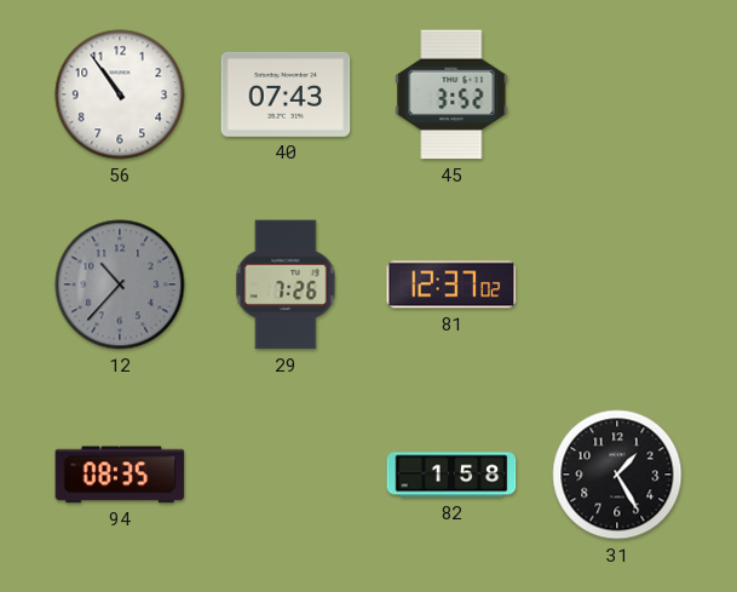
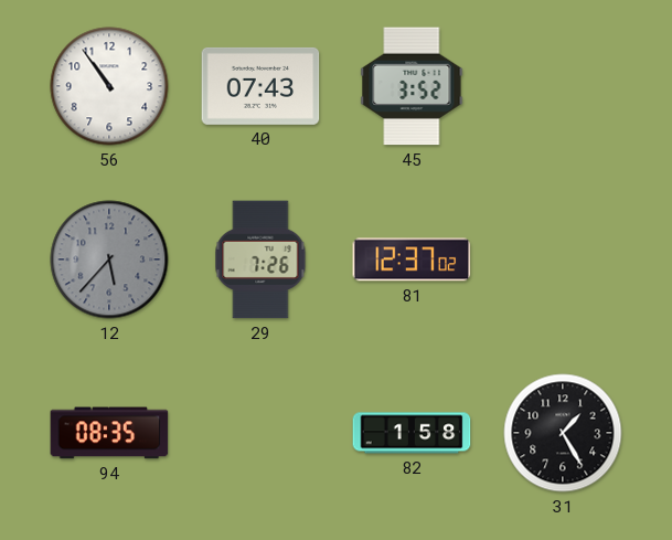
12: 10:37 -> 5:37
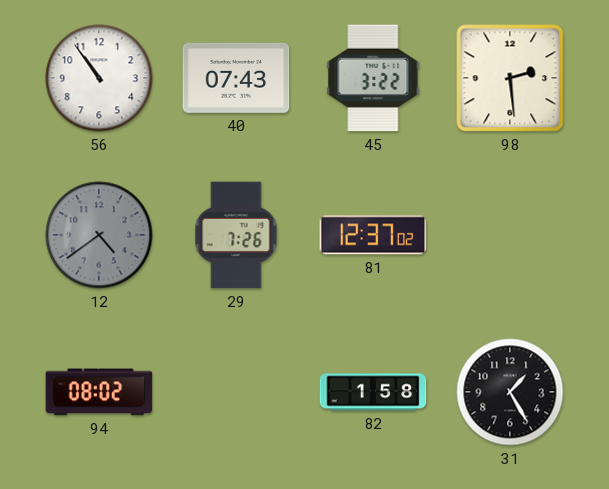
45: 3:52 -> 3:22
98: none -> 2:29
12: 5:37 -> 4:39
94: 08:35 -> 08:02
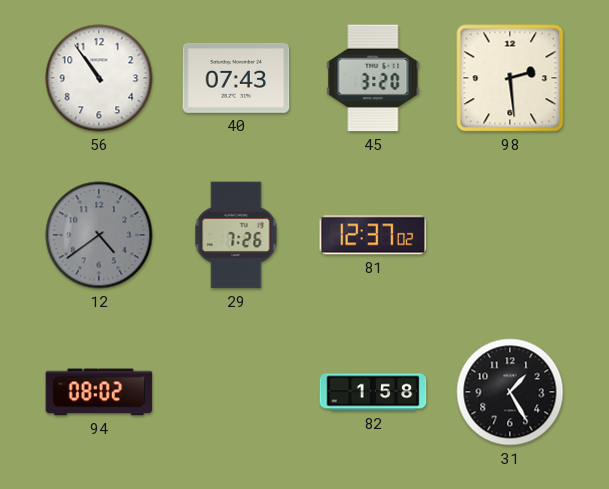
45: 3:22 -> 3:20
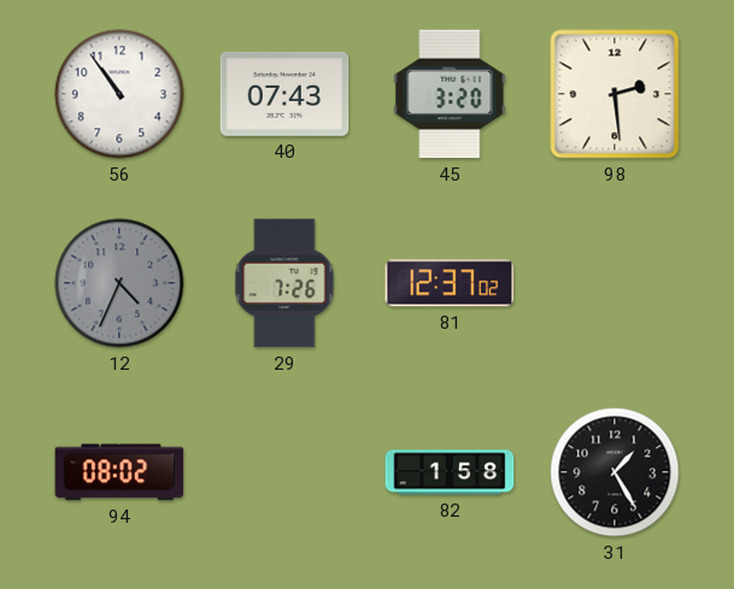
12: 4:39 -> 4:34
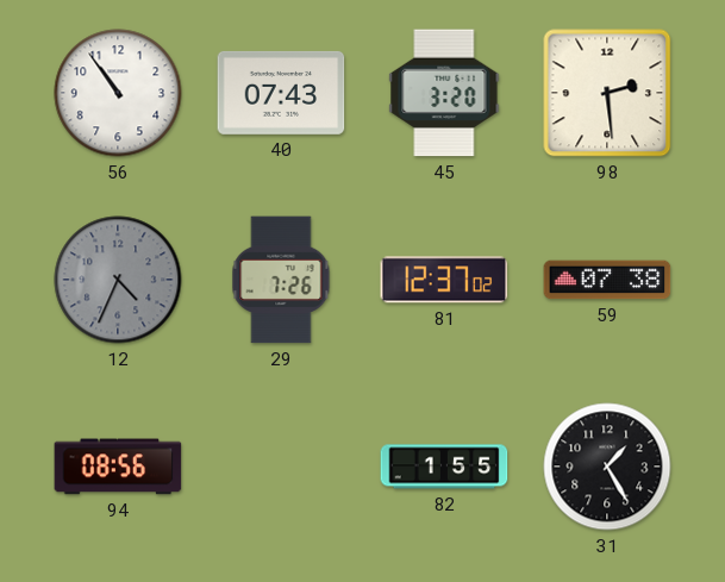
59: none -> 07:38
94: 08:02 -> 08:56
82: 1:58 -> 1:55
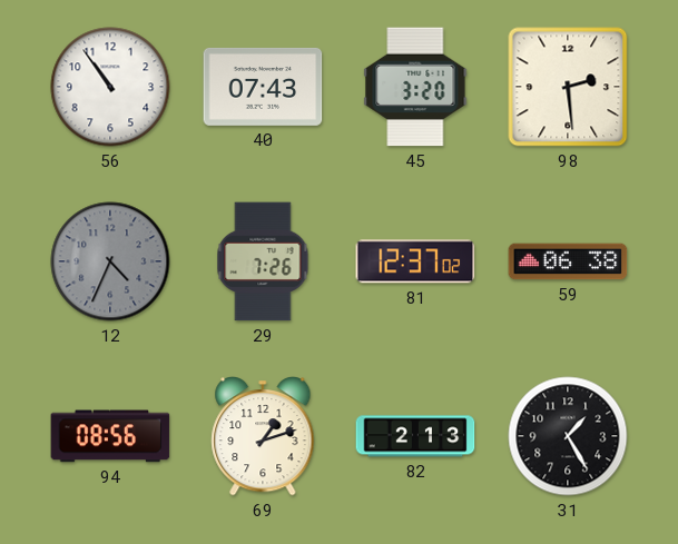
59: 07:38 -> 06:38
69: none -> 1:12
82: 1:55 -> 2:13
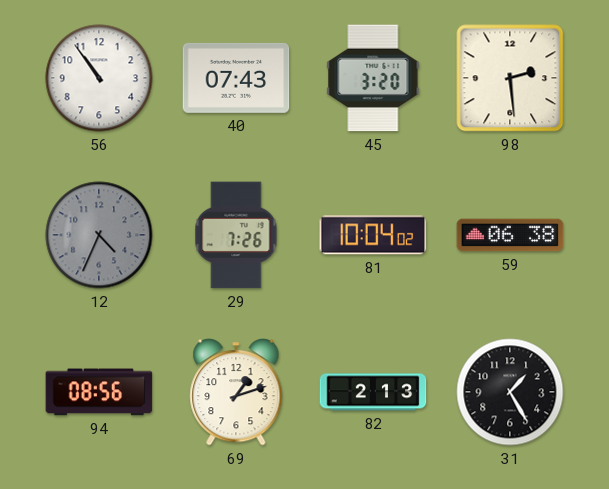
81: 12:37 -> 10:04
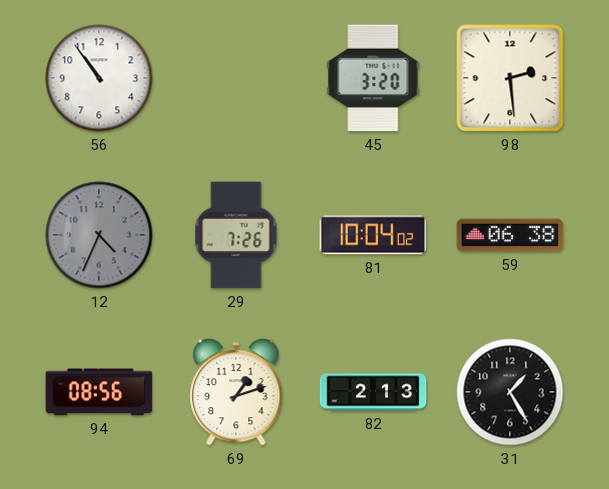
40: 07:43 -> none
